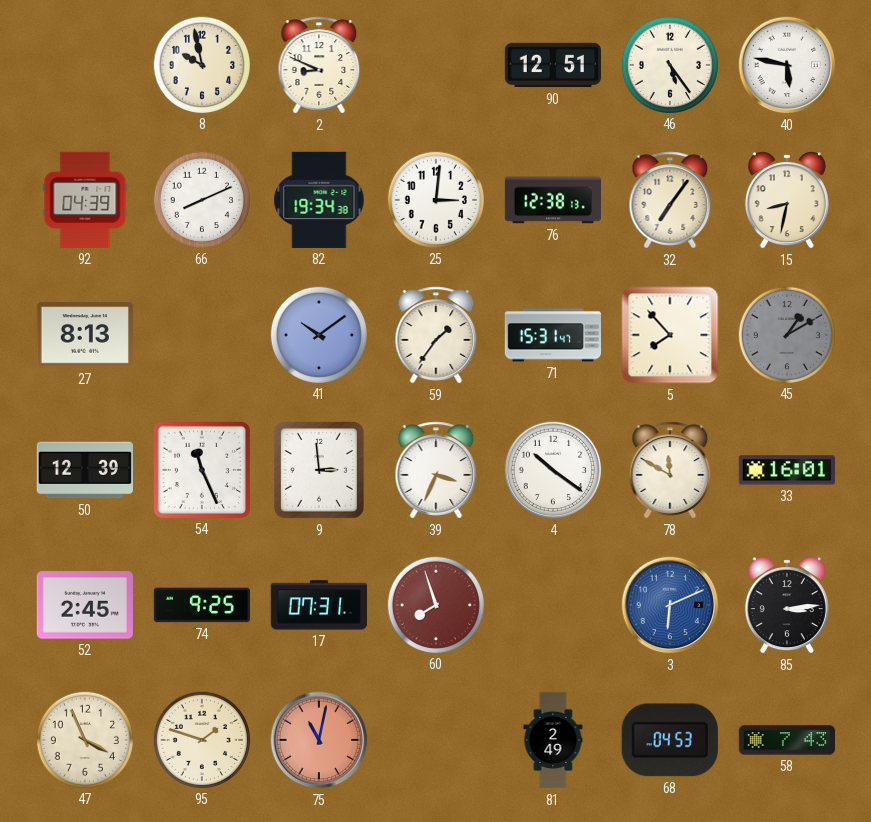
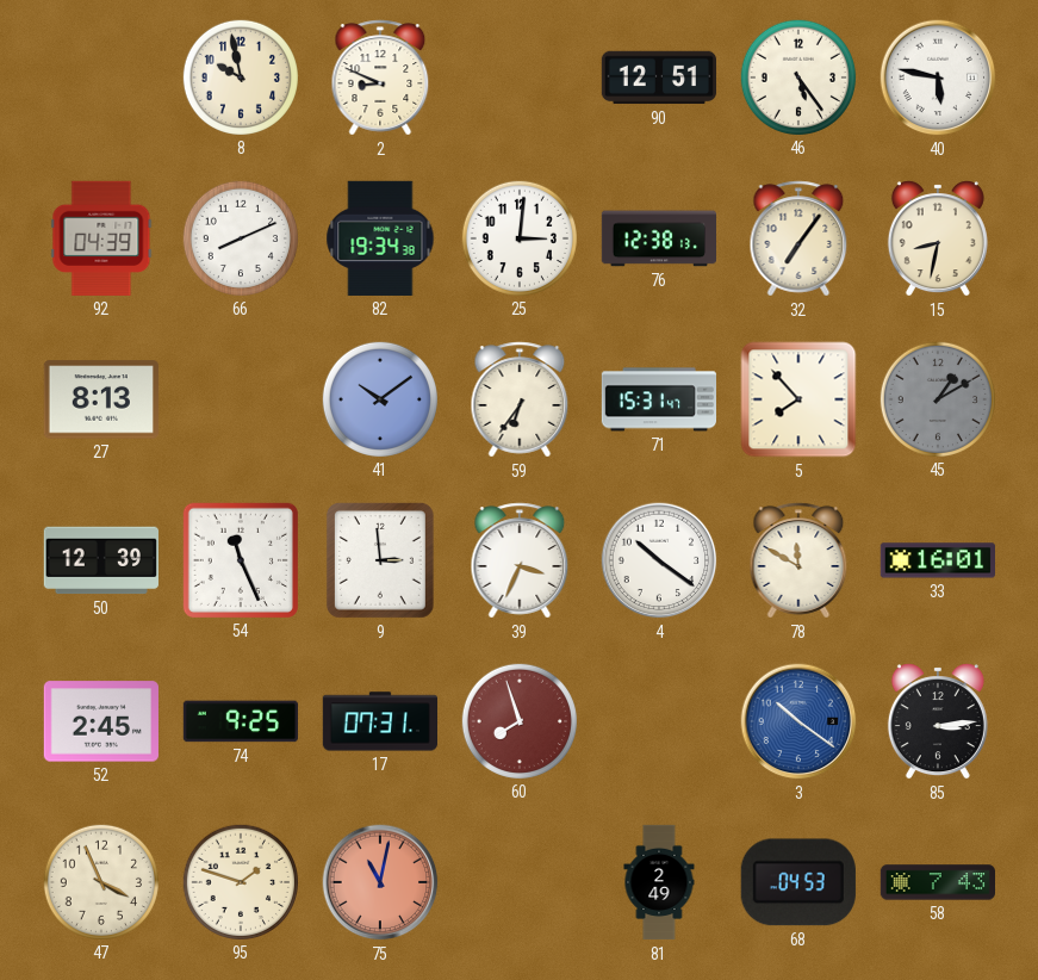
59: 1:36 -> 6:36
3: 6:11 -> 10:21
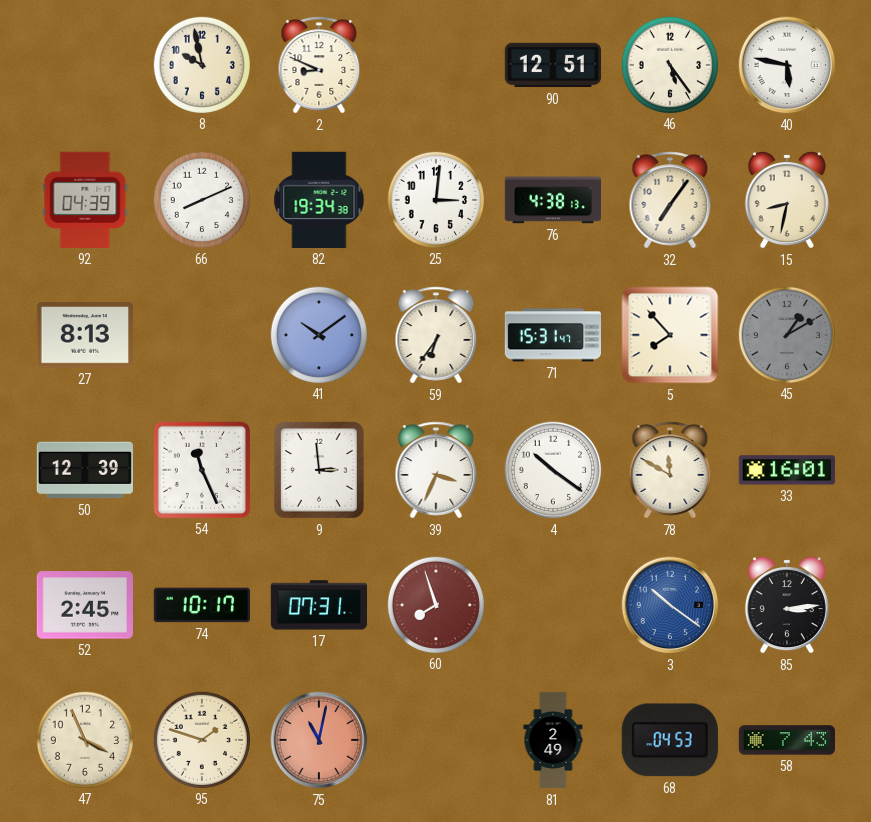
76: 12:38 -> 4:38
74: 9:25 -> 10:17
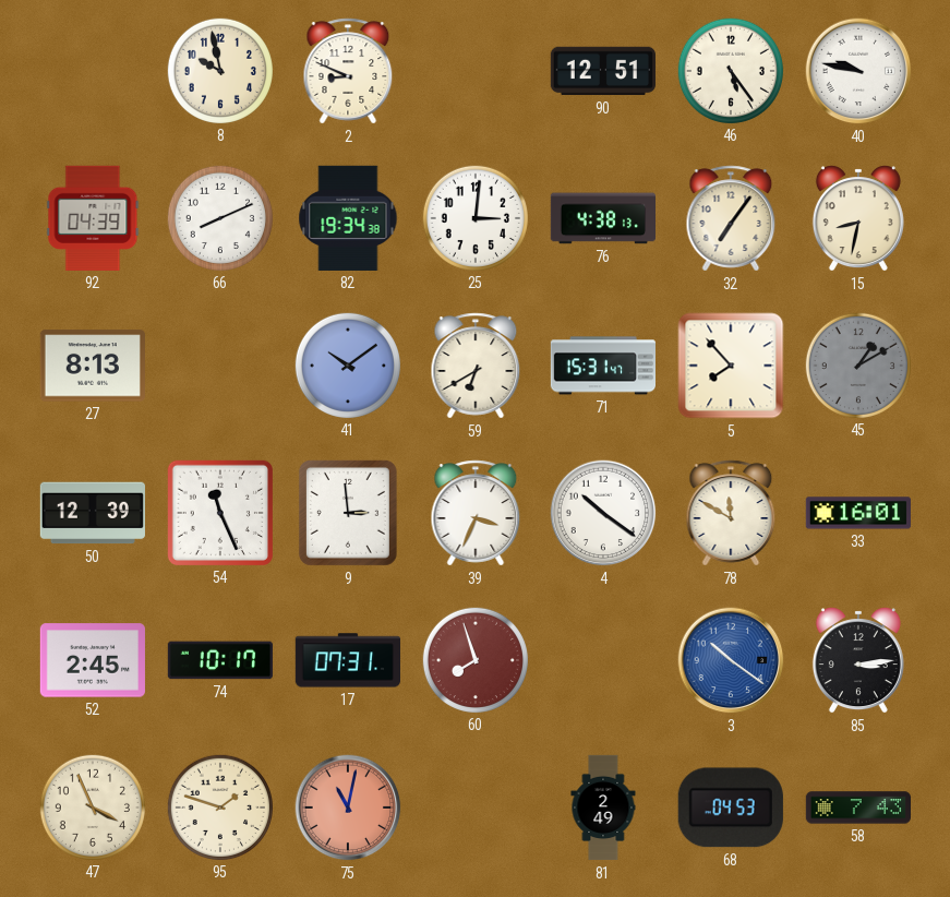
40: 5:47 -> 9:47
59: 6:36 -> 6:40
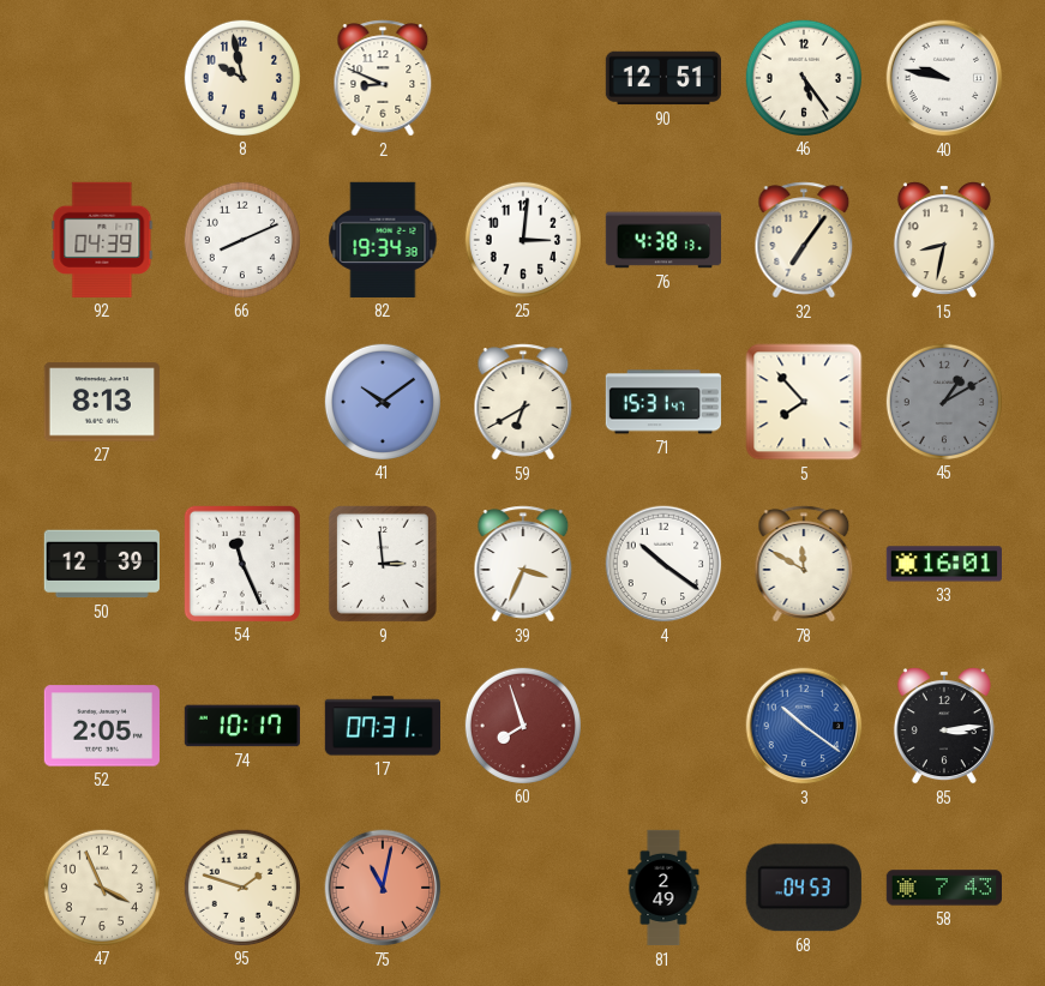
52: 2:45 -> 2:05
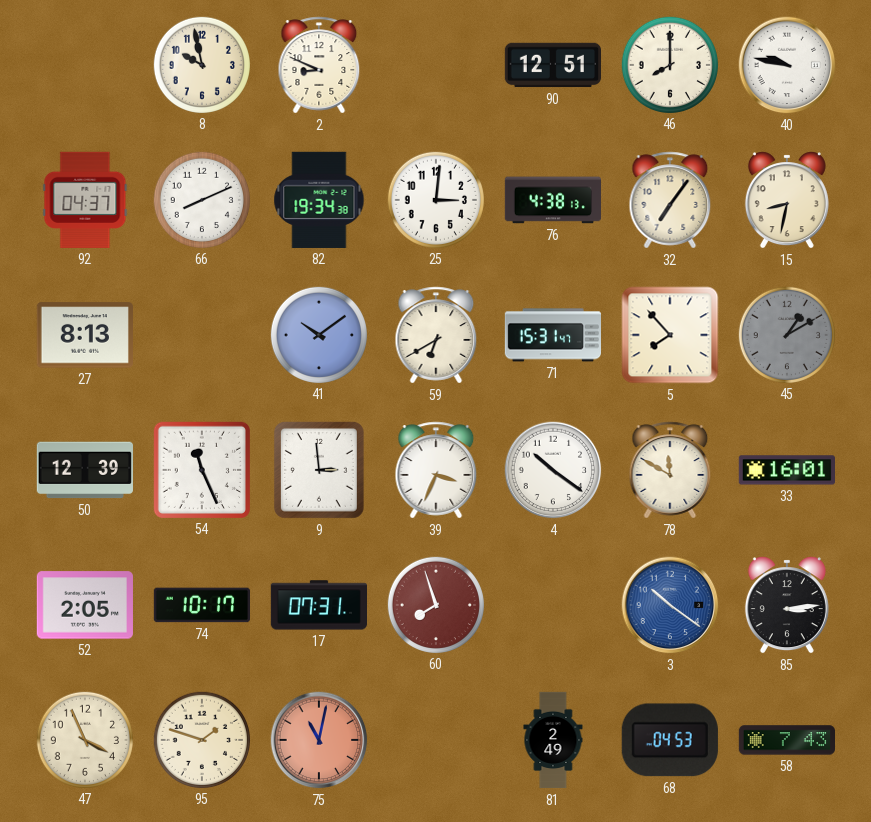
46: 5:24 -> 8:00
92: 04:39 -> 04:37
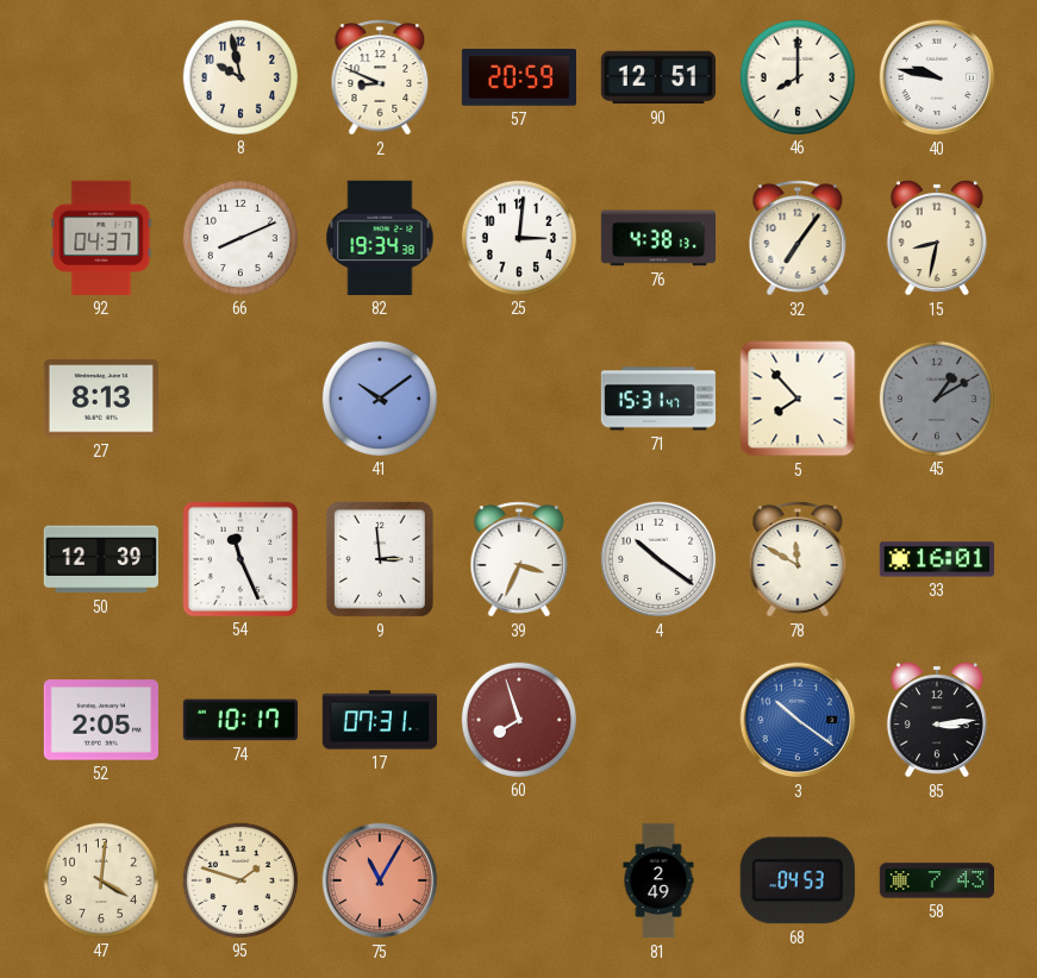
57: none -> 20:59
59: 6:40 -> none
47: 3:56 -> 4:01
75: 11:02 -> 11:05
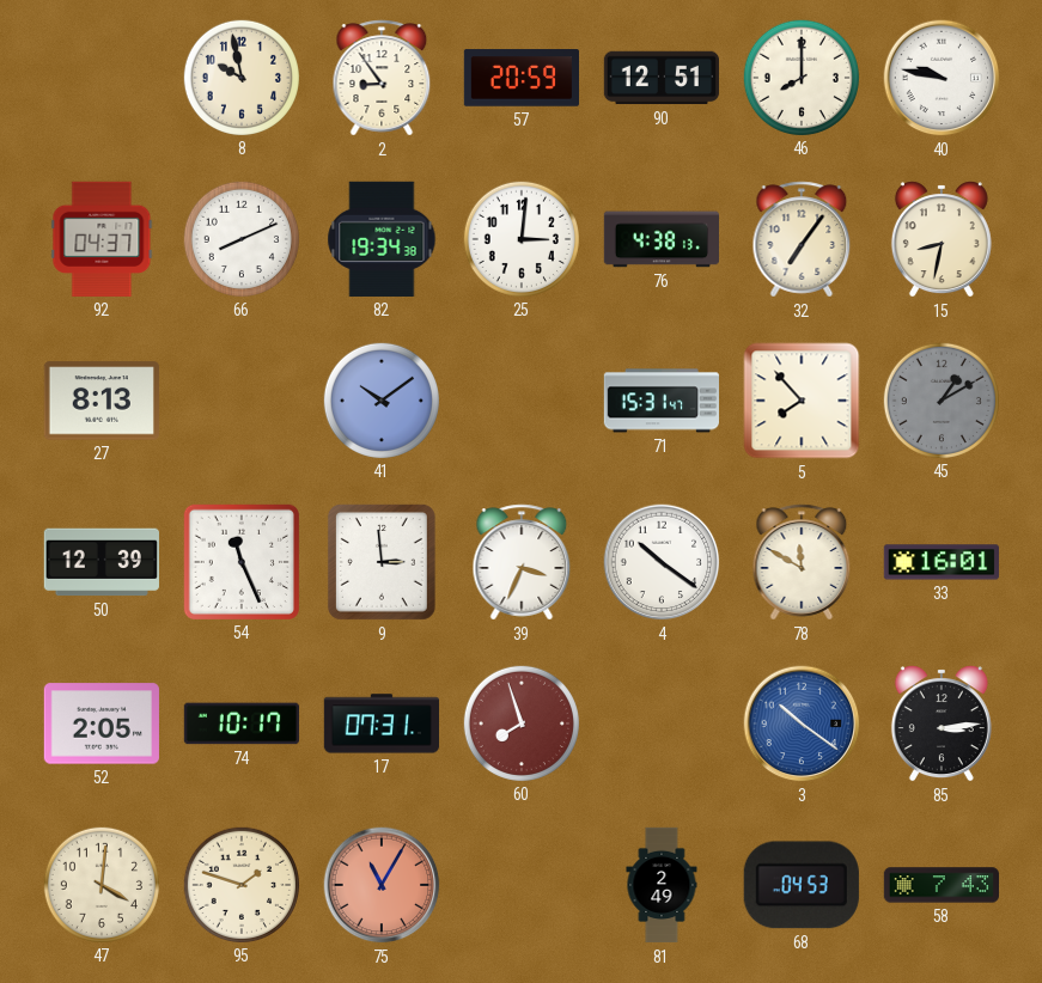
2: 8:49 -> 8:54
